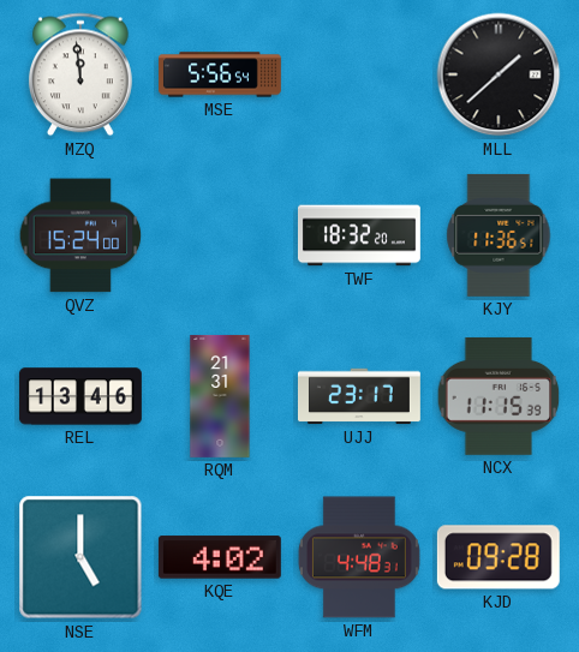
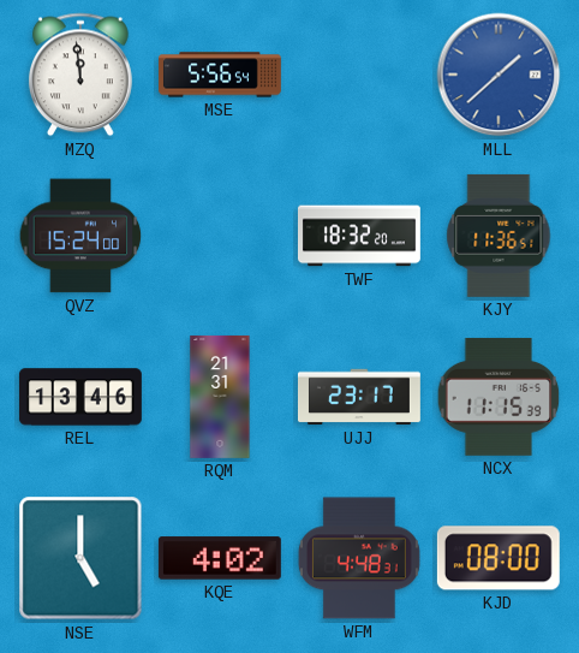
MLL dial: black -> blue
KJD: 09:28 -> 08:00
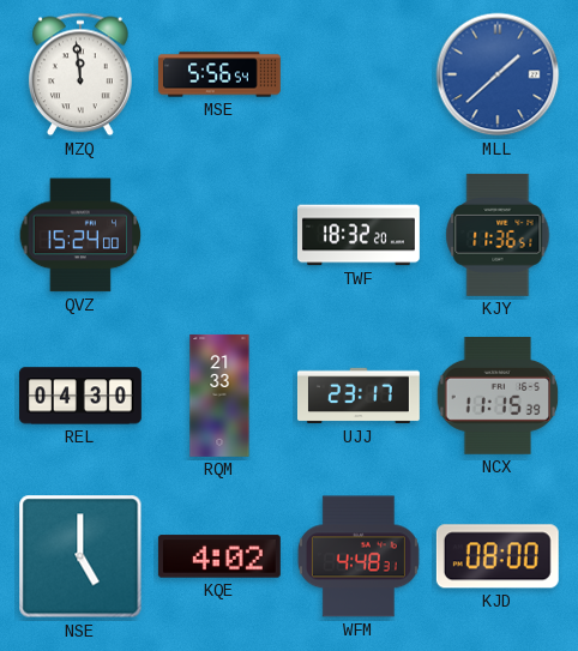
REL: 13:46 -> 04:30
RQM: 21:31 -> 21:33
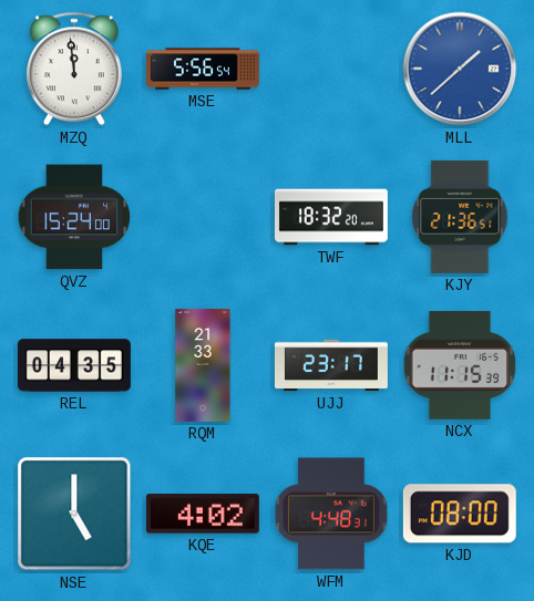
KJY: 11:36 -> 21:36
REL: 04:30 -> 04:35
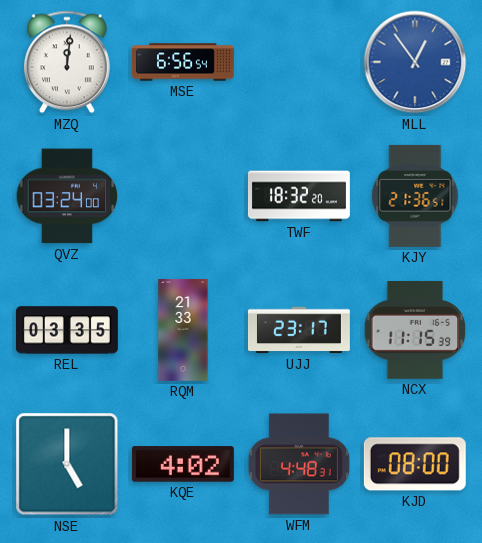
MZQ: 11:59 -> 12:01
MSE: 5:56 -> 6:56
MLL: 1:38 -> 12:54
QVZ: 15:24 -> 03:24
REL: 04:35 -> 03:35
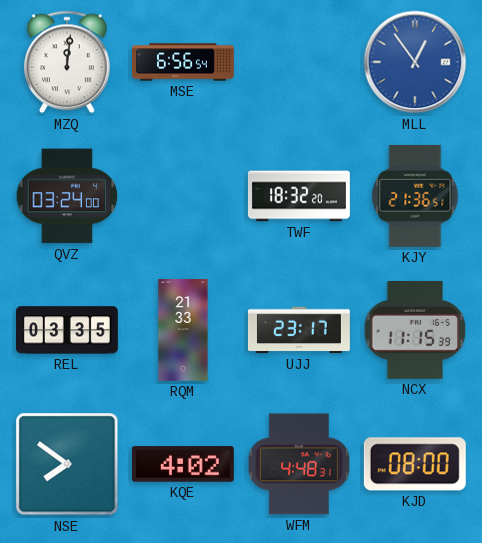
NSE: 5:00 -> 7:51
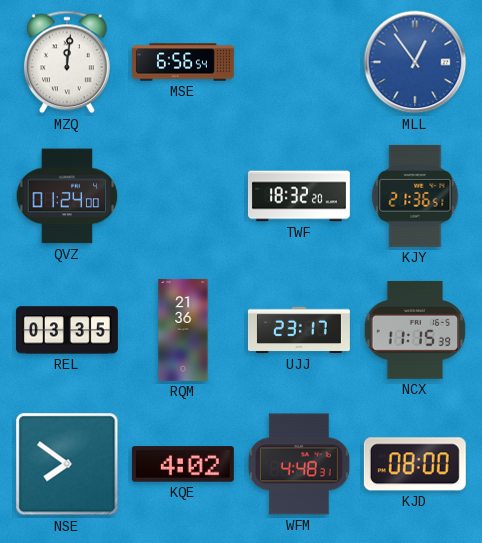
QVZ: 03:24 -> 01:24
RQM: 21:33 -> 21:36
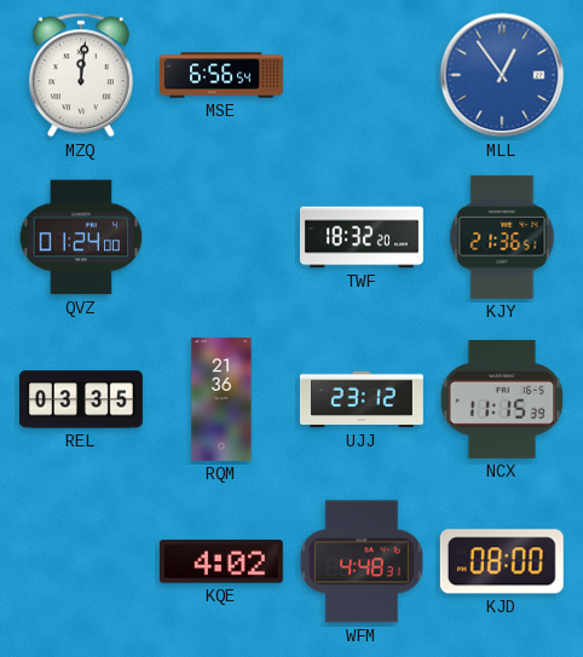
UJJ: 23:17 -> 23:12
NSE: 7:51 -> none
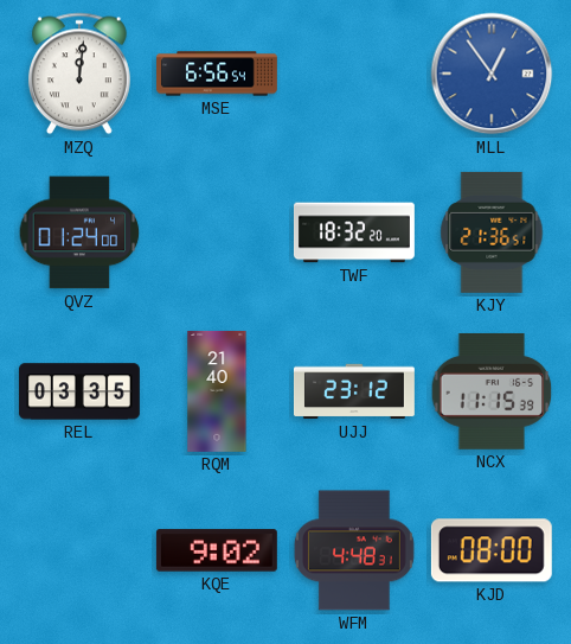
RQM: 21:36 -> 21:40
KQE: 4:02 -> 9:02
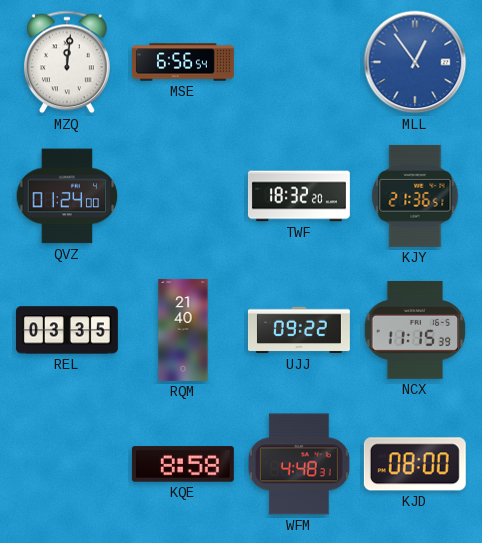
UJJ: 23:12 -> 09:22
KQE: 9:02 -> 8:58
